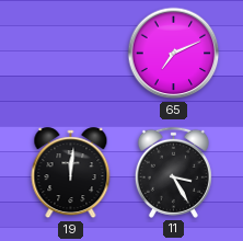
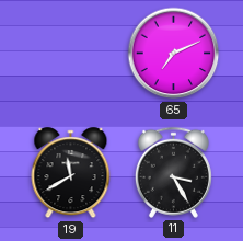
19: 12:01 -> 11:40
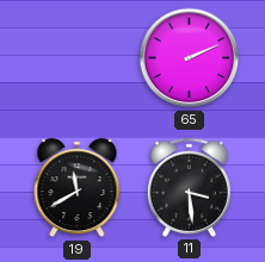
65: 7:11 -> 2:11
11: 3:25 -> 3:29
